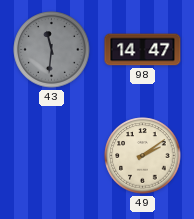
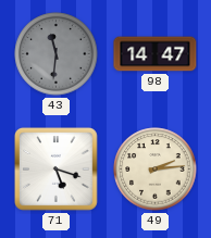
71: none -> 5:18
49: 2:09 -> 2:14
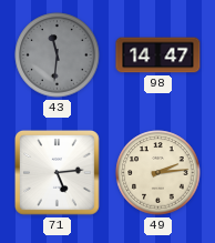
71: 5:18 -> 5:14
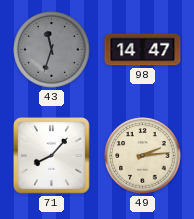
43: 11:31 -> 11:33
71: 5:14 -> 8:07
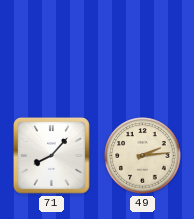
43: 11:33 -> none
98: 14:47 -> none
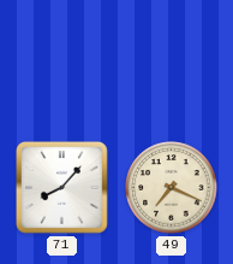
49: 2:14 -> 7:19
